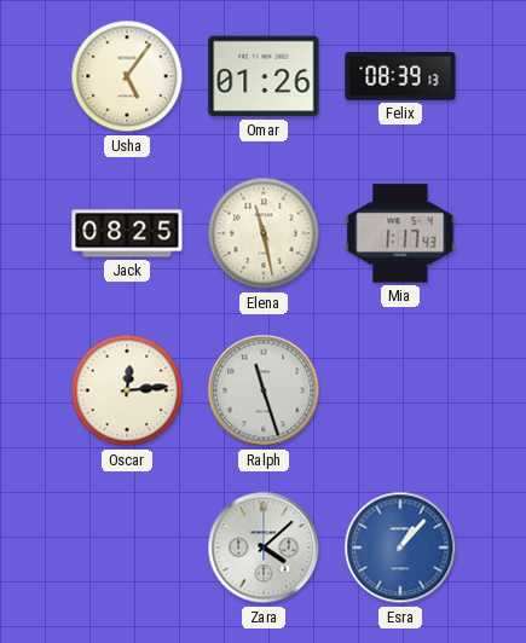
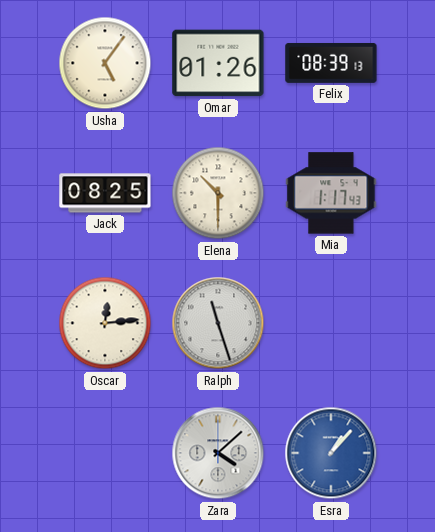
Elena: 11:28 -> 10:30
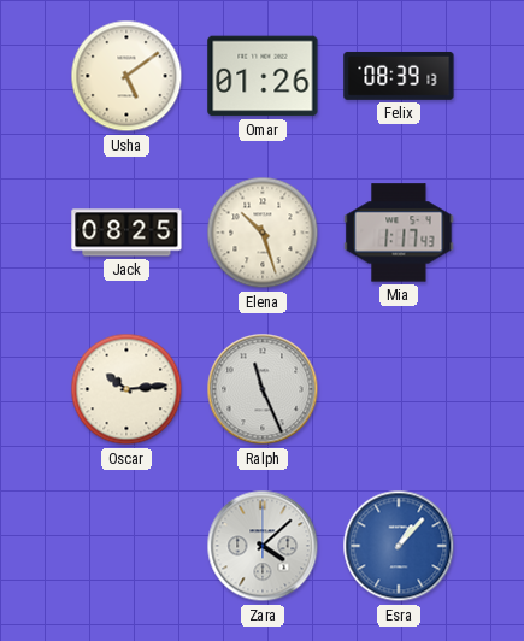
Usha: 5:06 -> 5:09
Elena: 10:30 -> 10:27
Oscar: 12:14 -> 10:14
Ralph: 11:27 -> 11:26
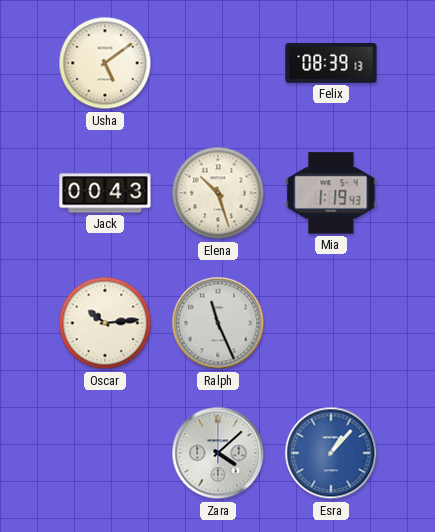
Omar: 01:26 -> none
Jack: 08:25 -> 00:43
Mia: 1:17 -> 1:19
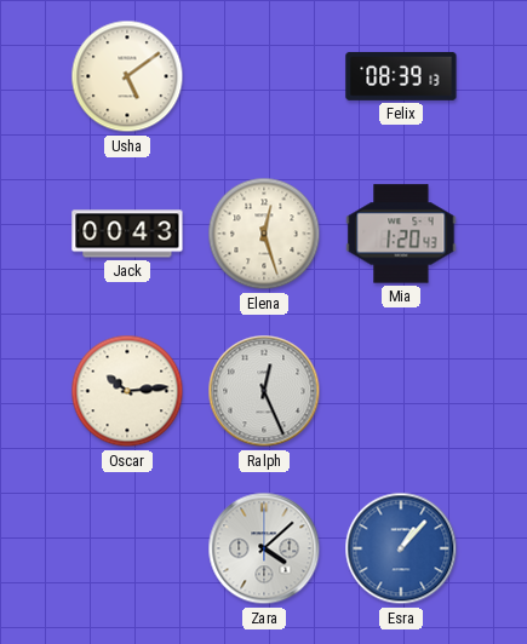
Elena: 10:27 -> 12:27
Mia: 1:19 -> 1:20
Ralph: 11:26 -> 12:26
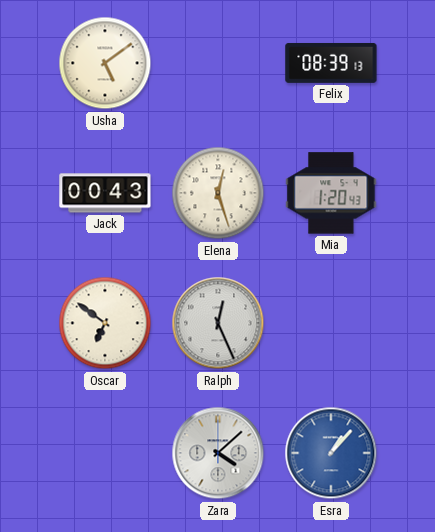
Oscar: 10:14 -> 6:51
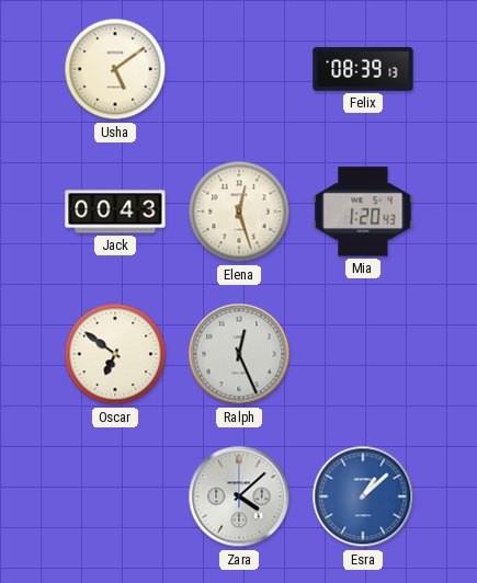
Esra: 1:07 -> 1:08
